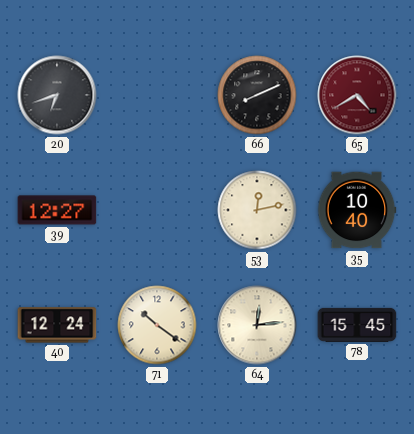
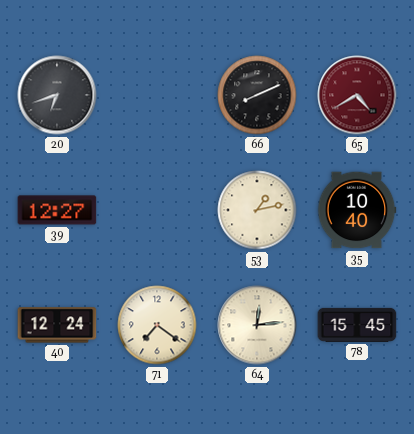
53: 12:13 -> 1:13
71: 10:21 -> 7:21
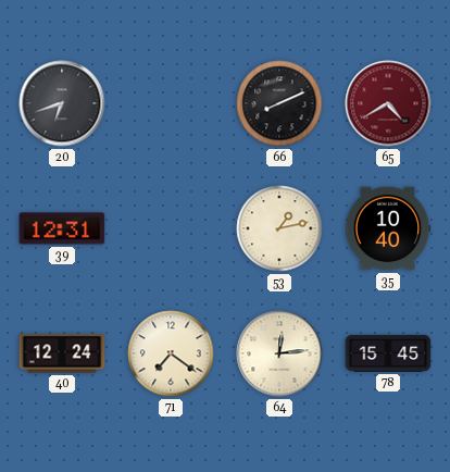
39: 12:27 -> 12:31
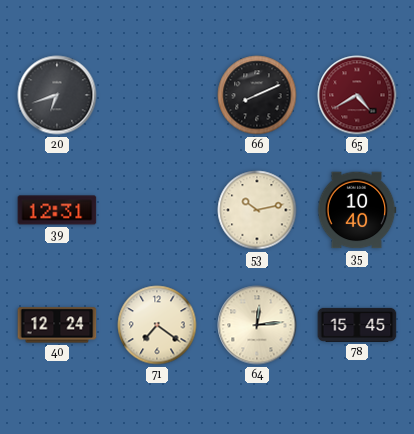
53: 1:13 -> 10:13
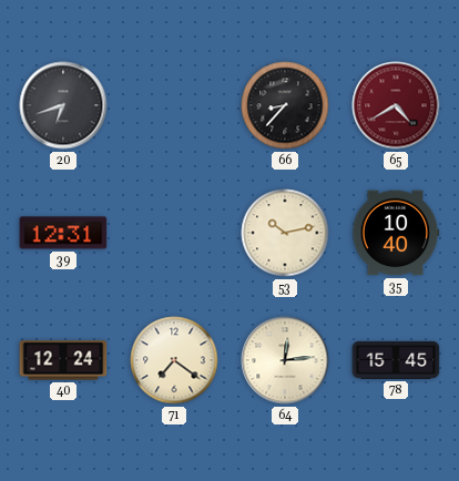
66: 8:11 -> 8:37
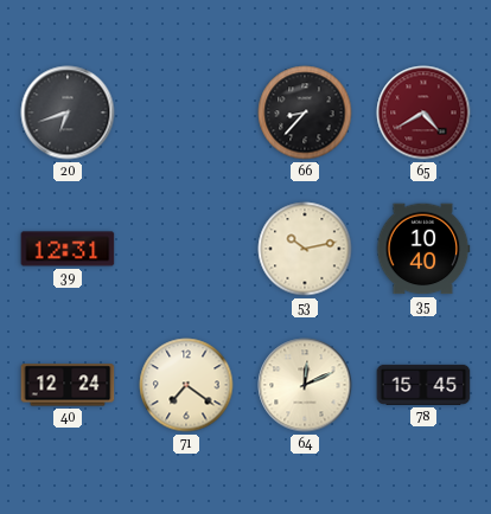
64: 12:14 -> 12:11
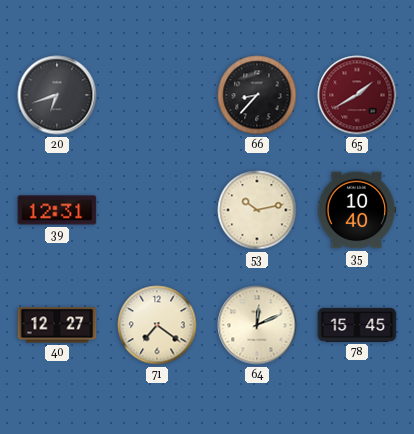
65: 4:40 -> 1:40
40: 12:24 -> 12:27
